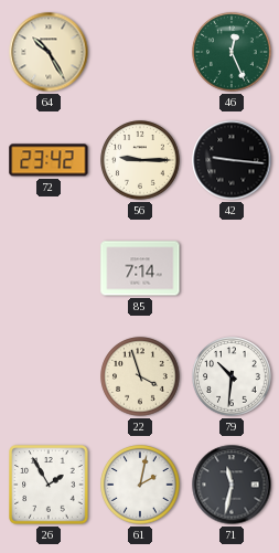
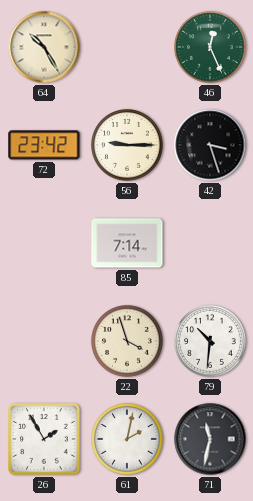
42: 9:16 -> 3:27
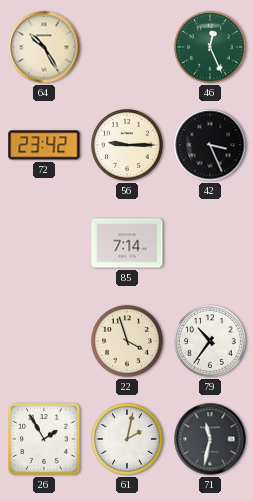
42: 3:27 -> 3:26
79: 10:31 -> 10:36
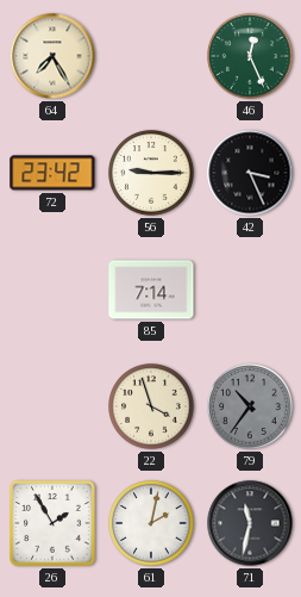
64: 10:25 -> 7:25
79 dial: white -> grey
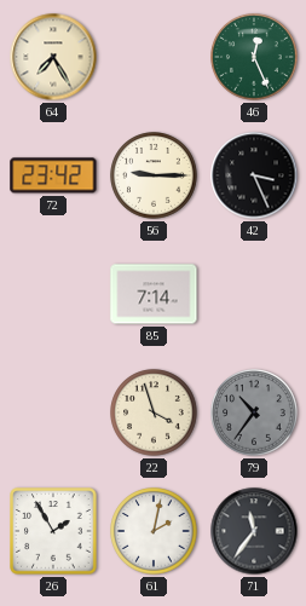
71: 11:32 -> 11:36
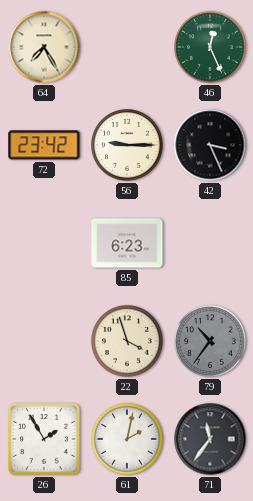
85: 7:14 -> 6:23
